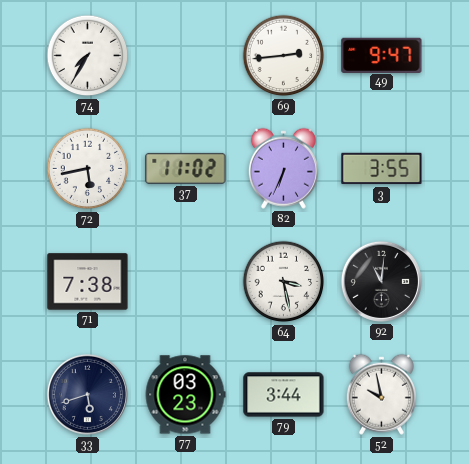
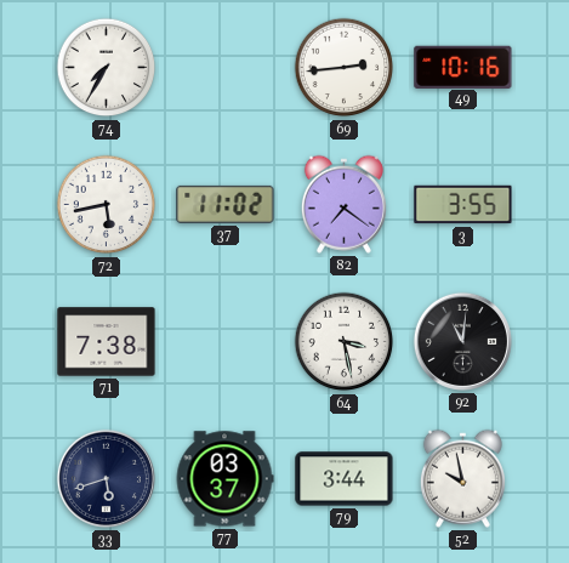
49: 9:47 -> 10:16
82: 6:34 -> 7:21
77: 03:23 -> 03:37
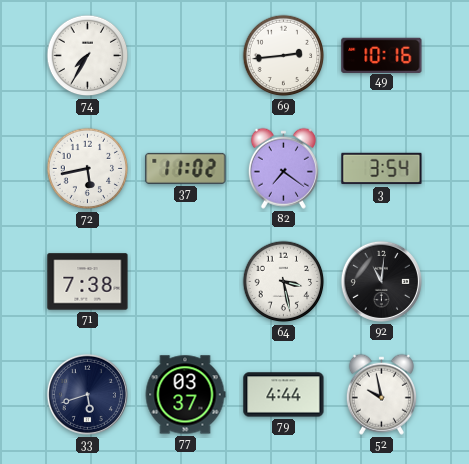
3: 3:55 -> 3:54
79: 3:44 -> 4:44
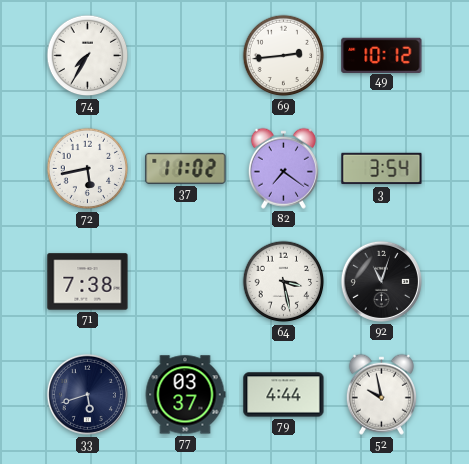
49: 10:16 -> 10:12
92: 11:01 -> 11:03
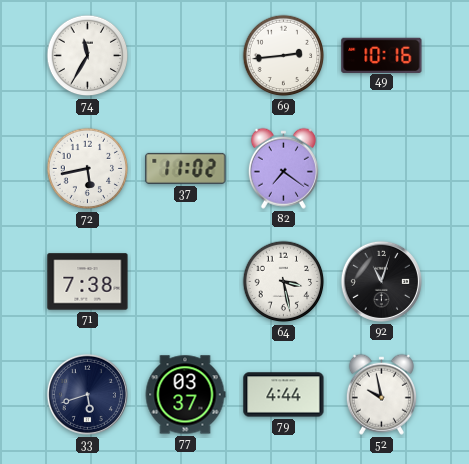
74: 7:35 -> 11:35
49: 10:12 -> 10:16
3: 3:54 -> none
